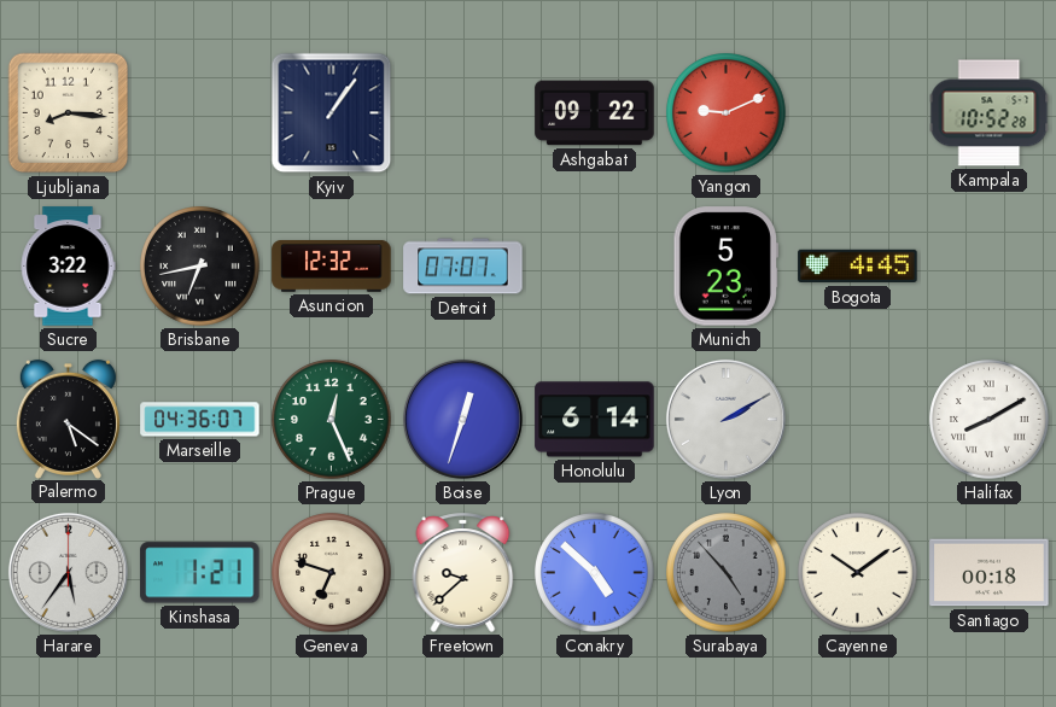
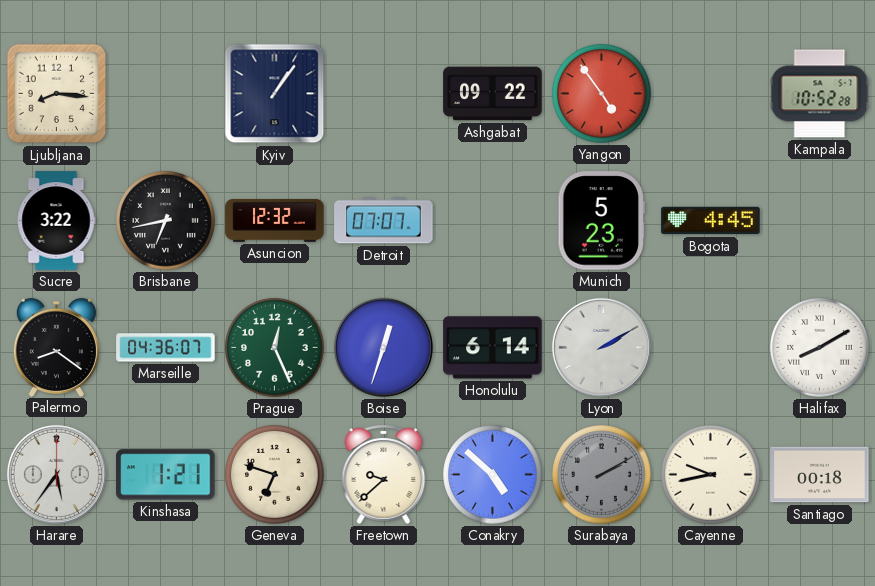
Yangon: 9:11 -> 4:54
Palermo: 5:21 -> 8:21
Surabaya: 4:53 -> 2:10
Cayenne: 10:09 -> 9:43
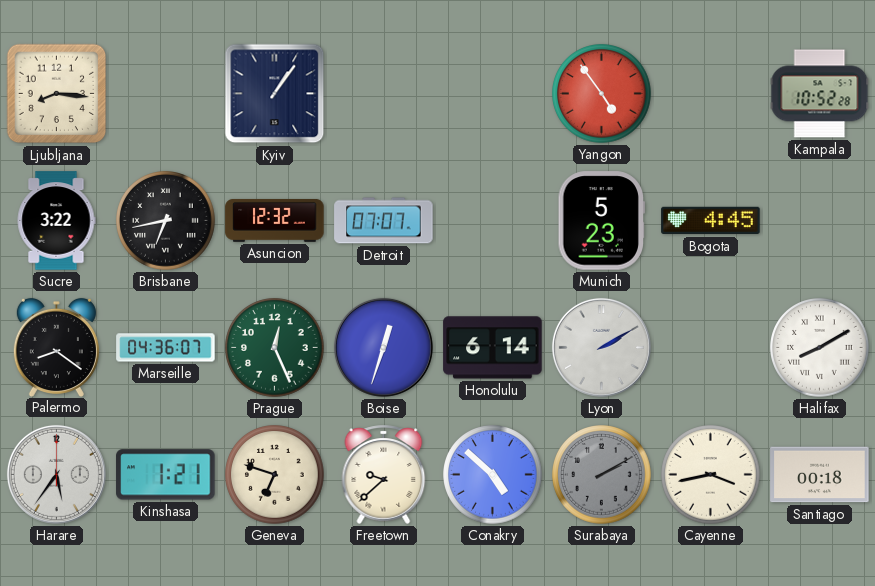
Ashgabat: 09:22 -> none
Cayenne: 9:43 -> 3:43
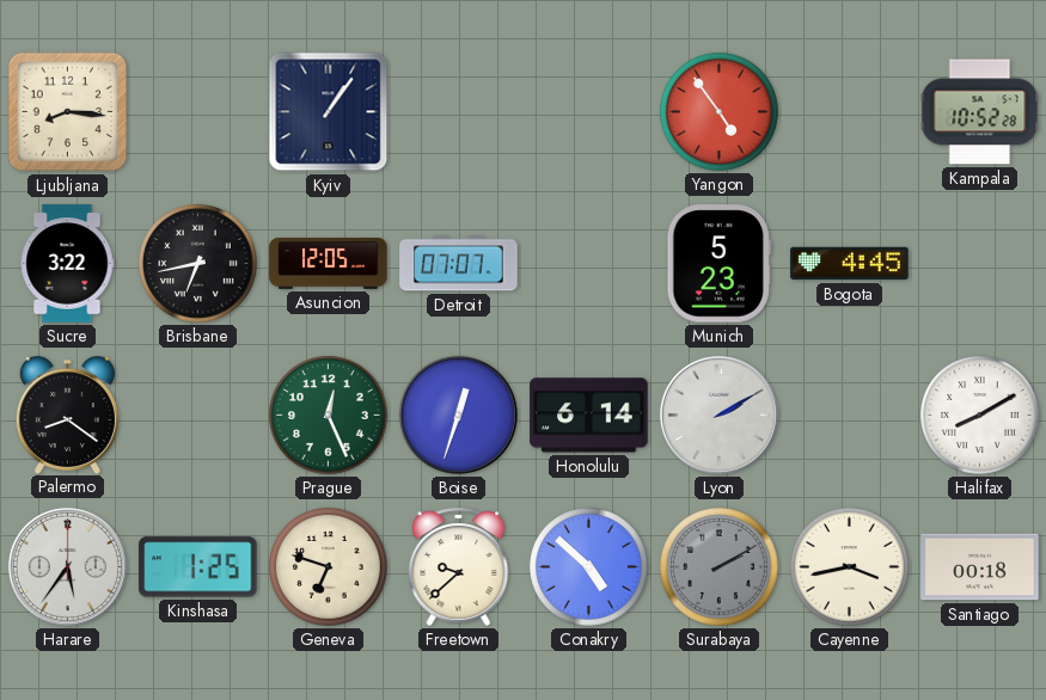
Asuncion: 12:32 -> 12:05
Marseille: 04:36 -> none
Kinshasa: 1:21 -> 1:25
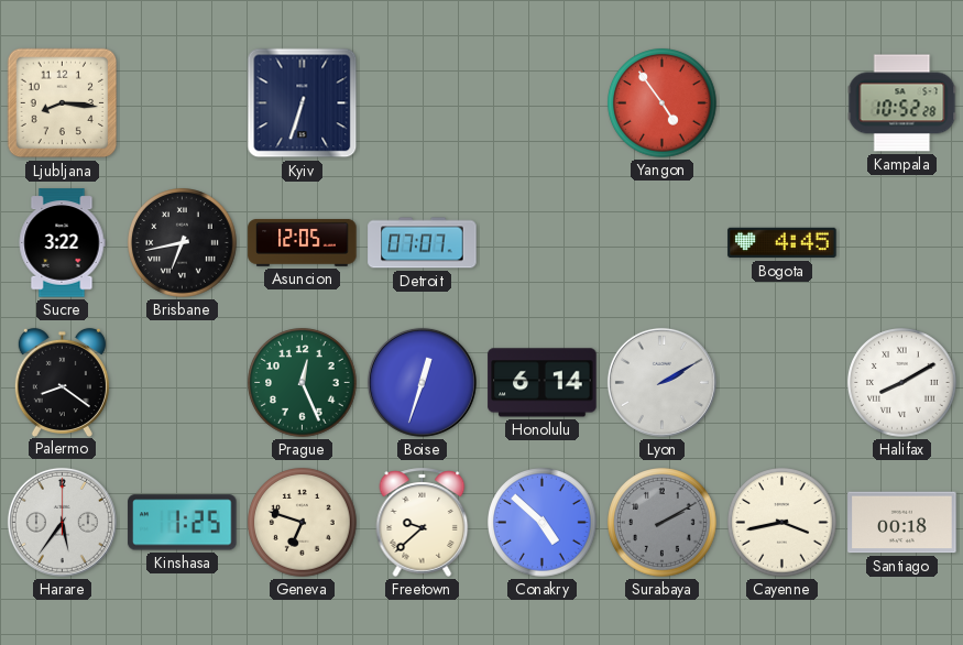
Kyiv: 1:06 -> 6:33
Munich: 5:23 -> none
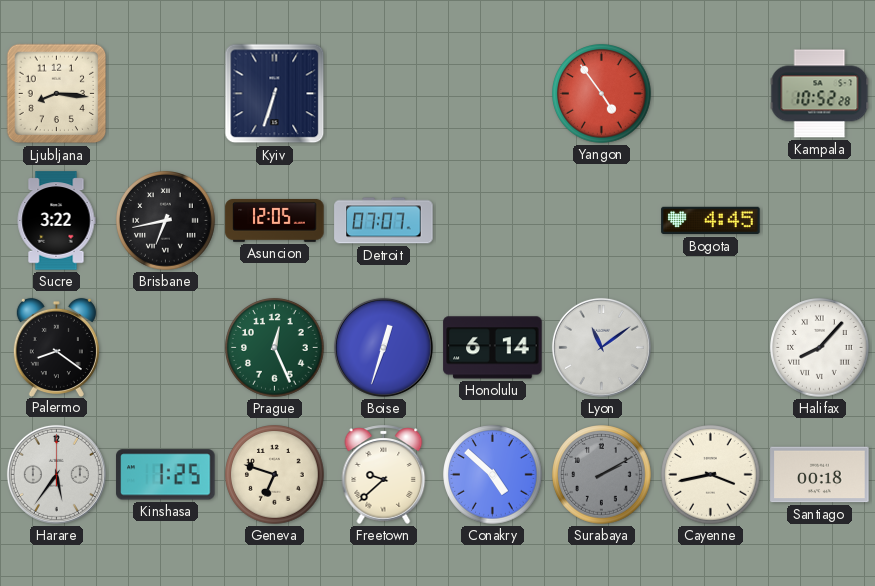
Lyon: 2:10 -> 11:09
Halifax: 8:10 -> 8:07
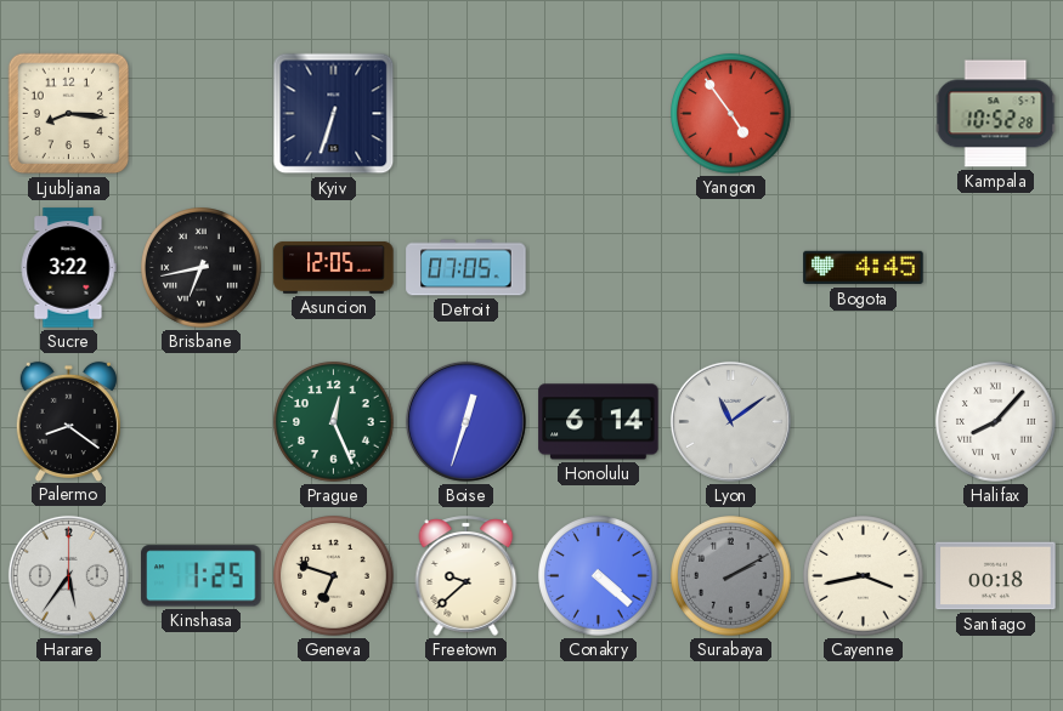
Detroit: 07:07 -> 07:05
Conakry: 4:52 -> 4:22
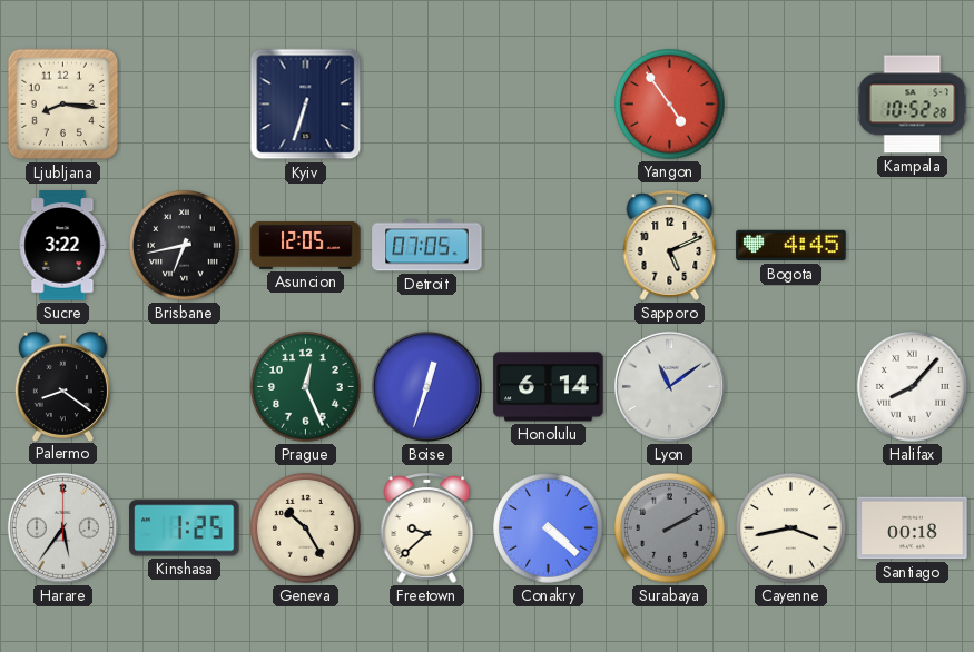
Sapporo: none -> 5:11
Geneva: 6:48 -> 10:25
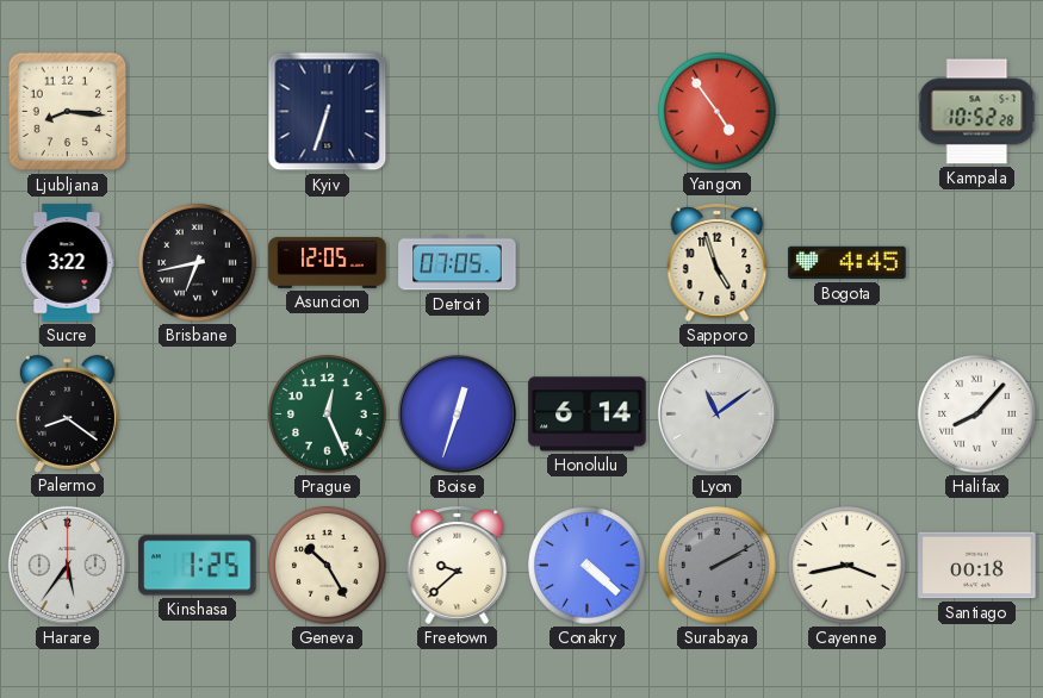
Sapporo: 5:11 -> 4:57
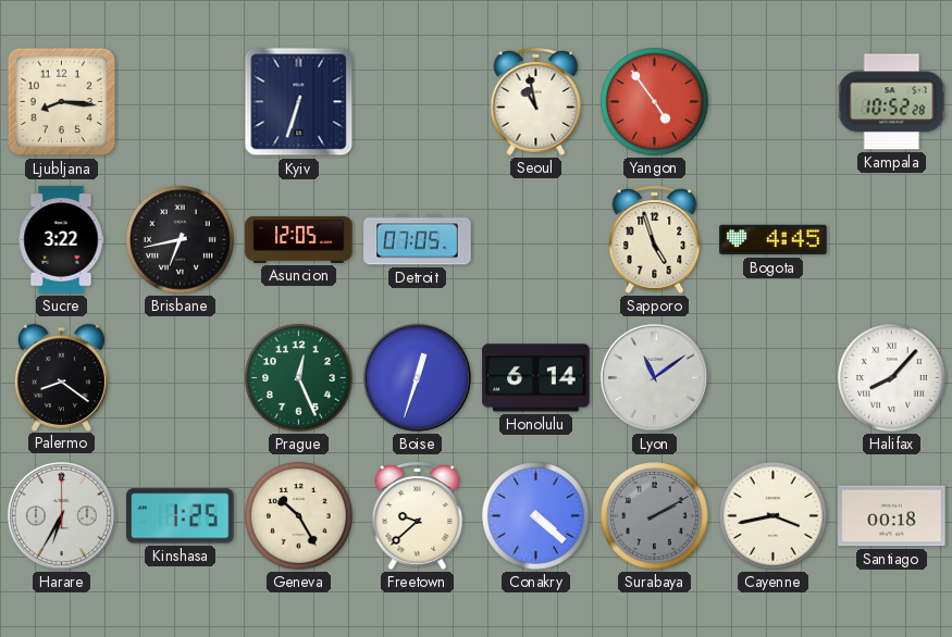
Seoul: none -> 10:58
Harare: 5:36 -> 6:35
